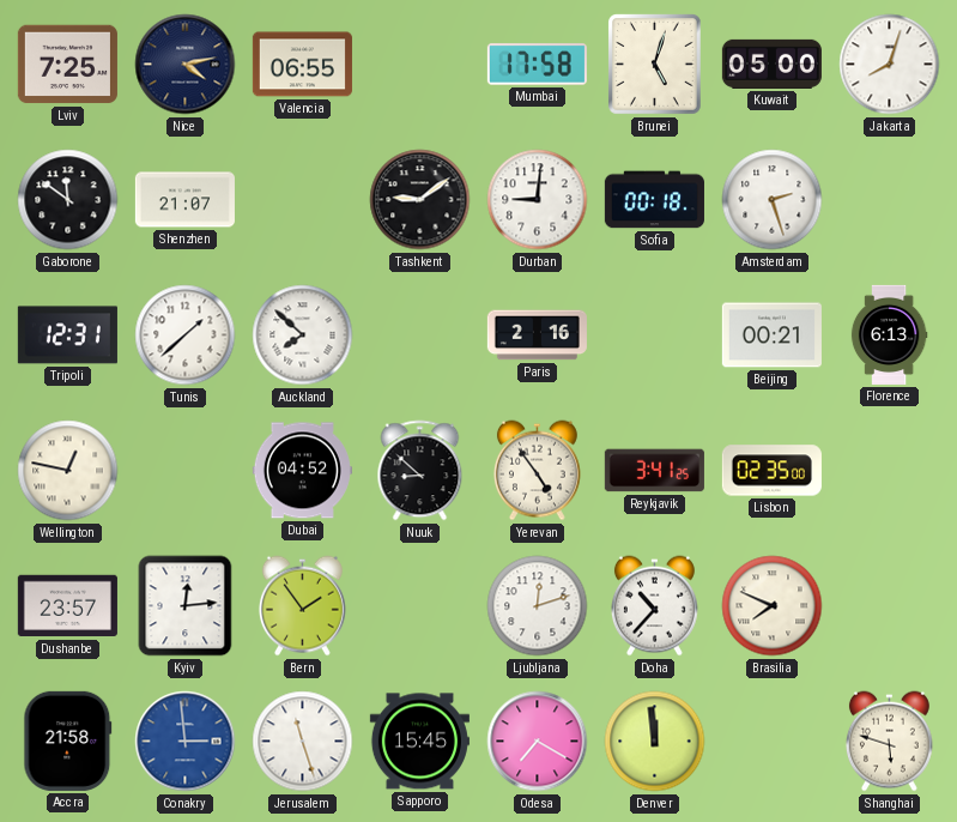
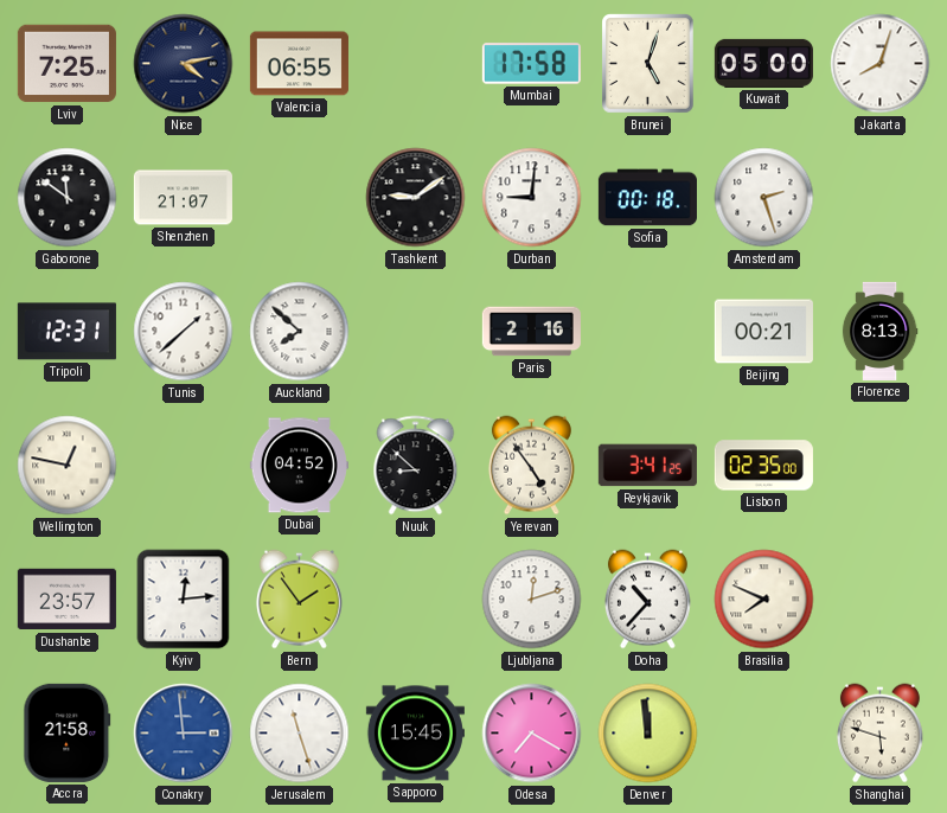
Florence: 6:13 -> 8:13
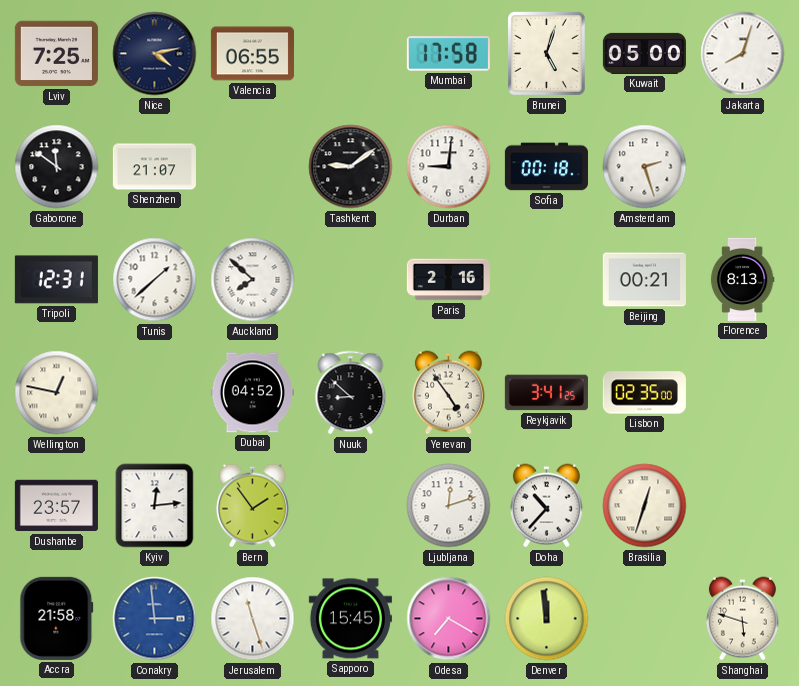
Brasilia: 7:49 -> 12:33
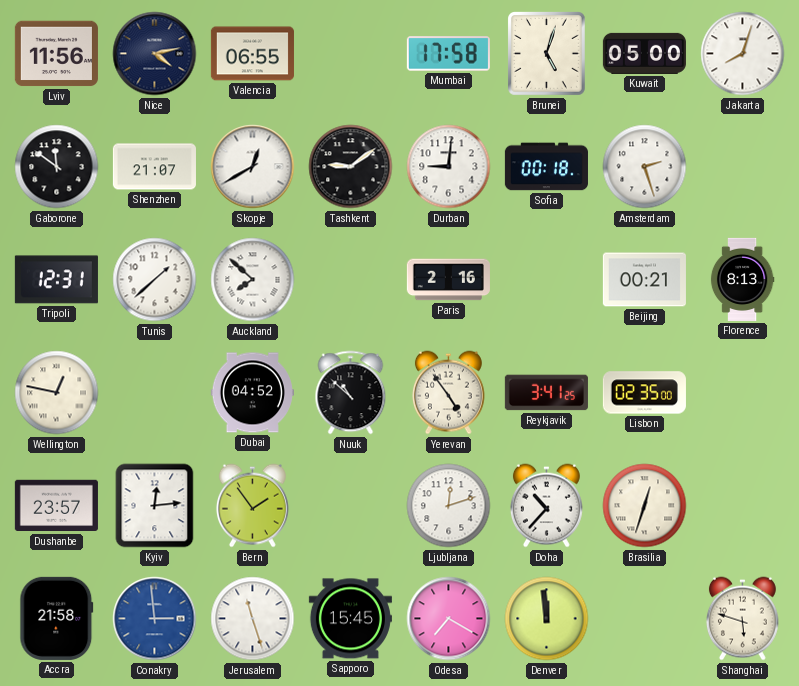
Lviv: 7:25 -> 11:56
Skopje: none -> 12:40
Nuuk: 8:52 -> 10:52
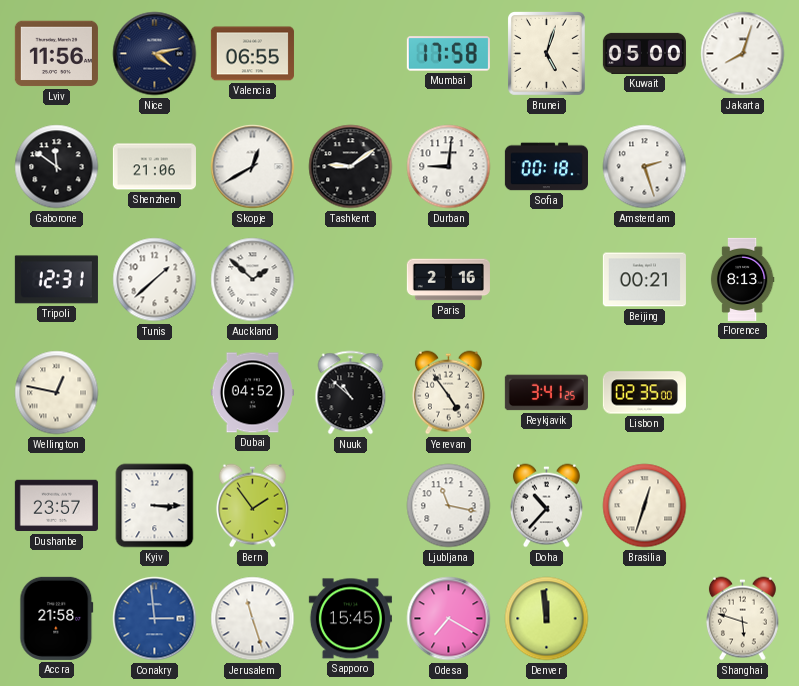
Shenzhen: 21:07 -> 21:06
Auckland: 7:52 -> 1:52
Kyiv: 12:14 -> 3:15
Ljubljana: 12:12 -> 11:17
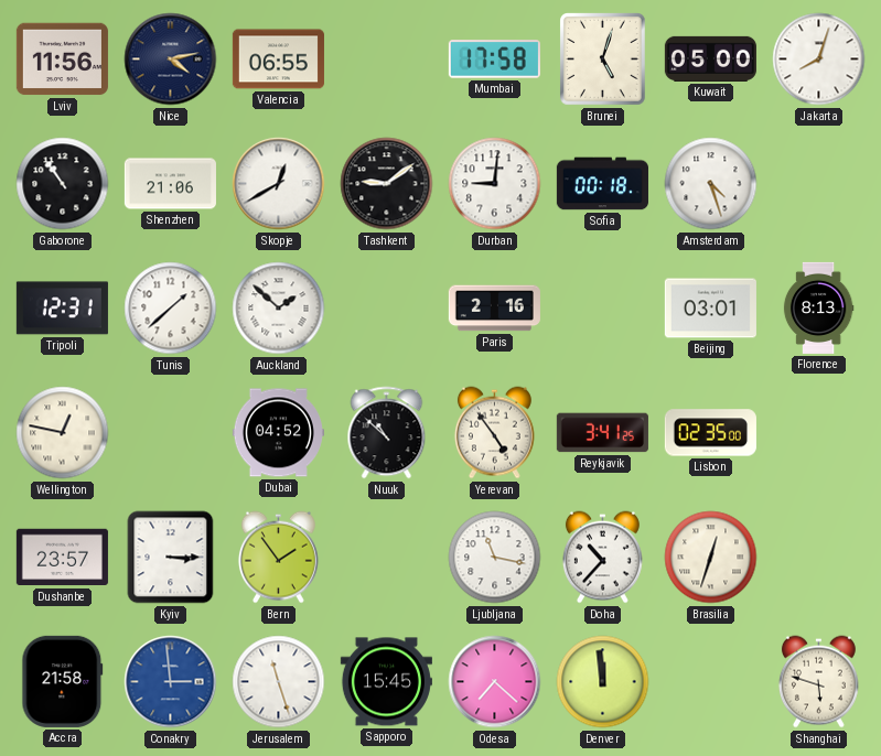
Gaborone: 11:51 -> 10:54
Amsterdam: 2:27 -> 4:27
Beijing: 00:21 -> 03:01
Odesa: 7:20 -> 7:22
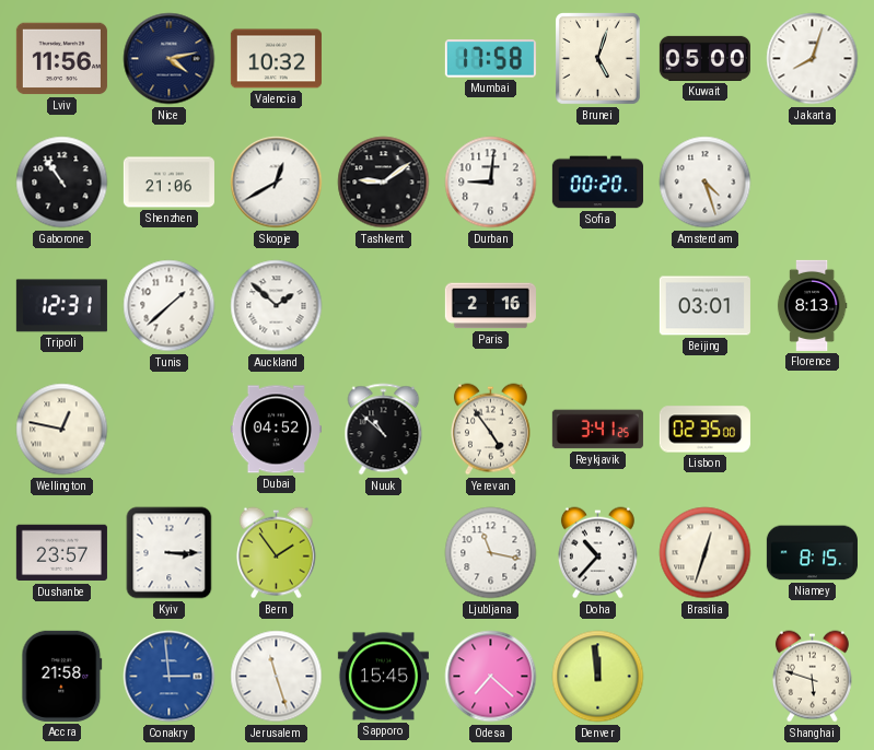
Valencia: 06:55 -> 10:32
Sofia: 00:18 -> 00:20
Niamey: none -> 8:15
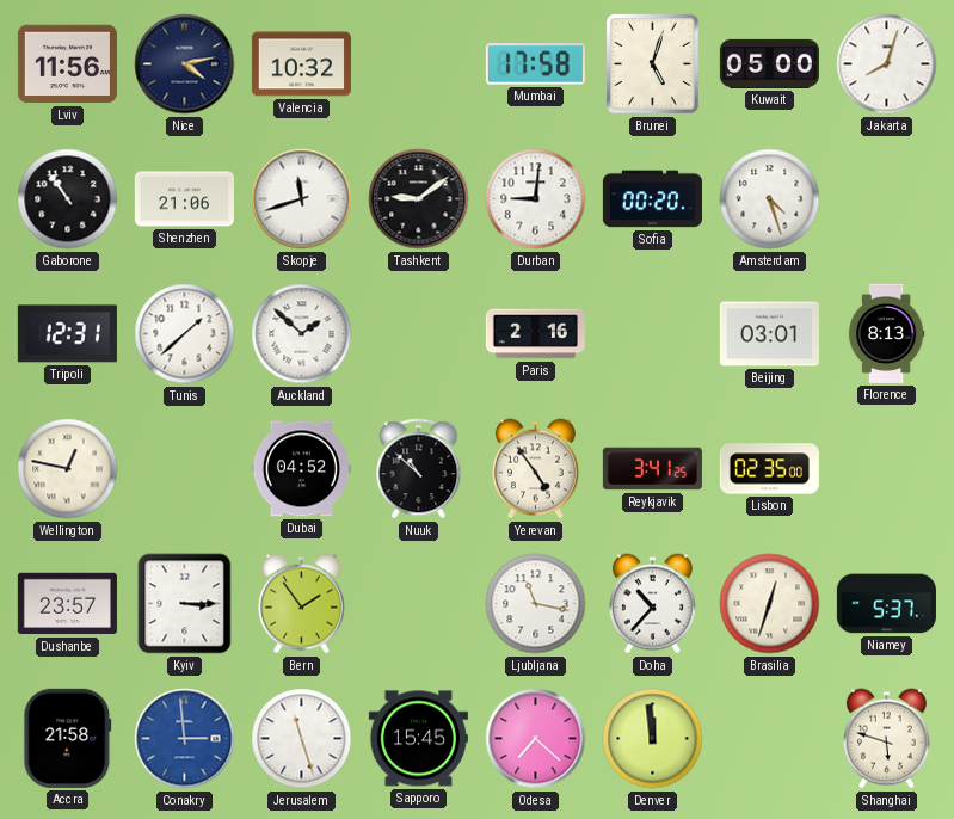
Skopje: 12:40 -> 11:42
Niamey: 8:15 -> 5:37
